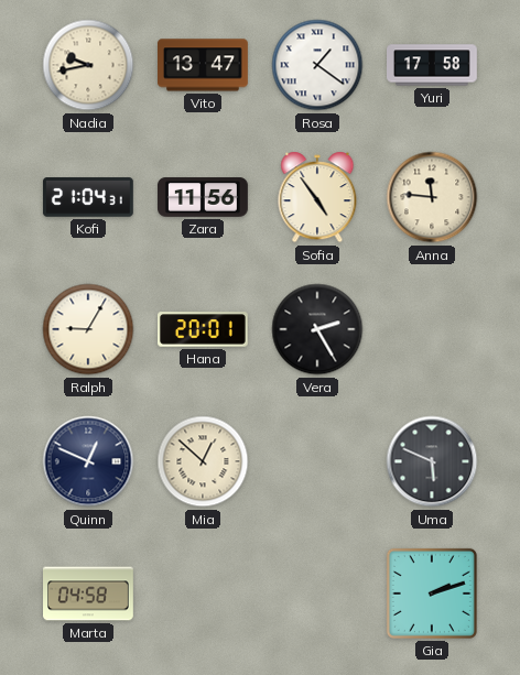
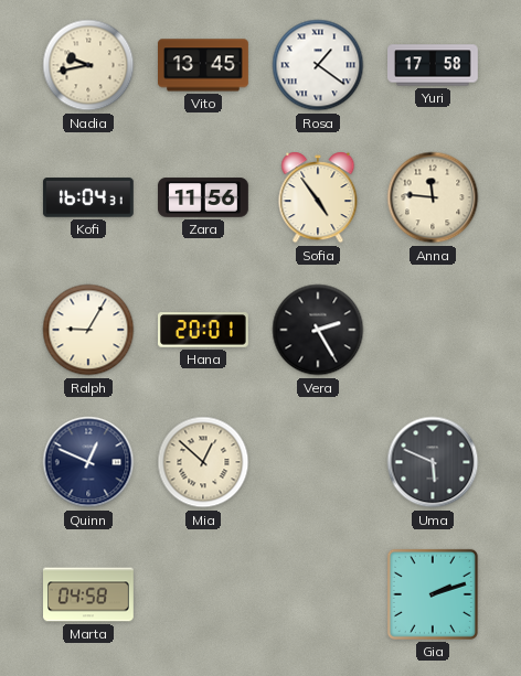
Vito: 13:47 -> 13:45
Kofi: 21:04 -> 16:04
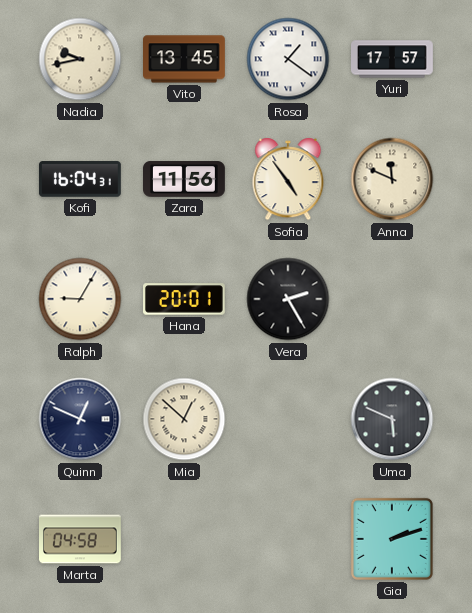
Yuri: 17:58 -> 17:57
Anna: 11:46 -> 11:49
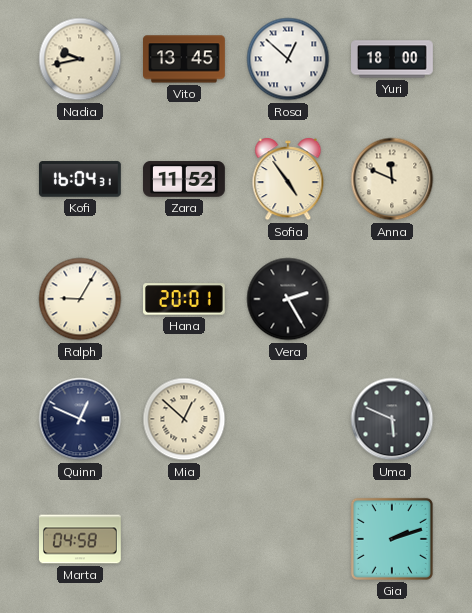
Rosa: 1:21 -> 12:52
Yuri: 17:57 -> 18:00
Zara: 11:56 -> 11:52
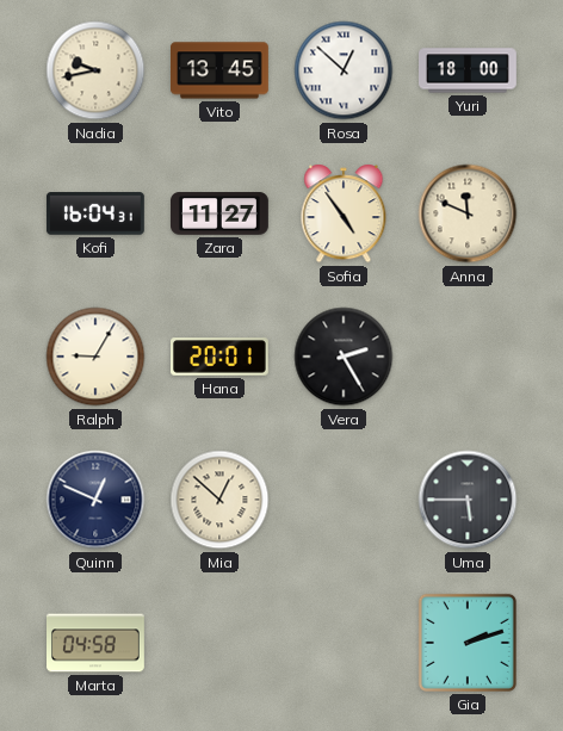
Zara: 11:52 -> 11:27
Uma: 5:49 -> 5:45
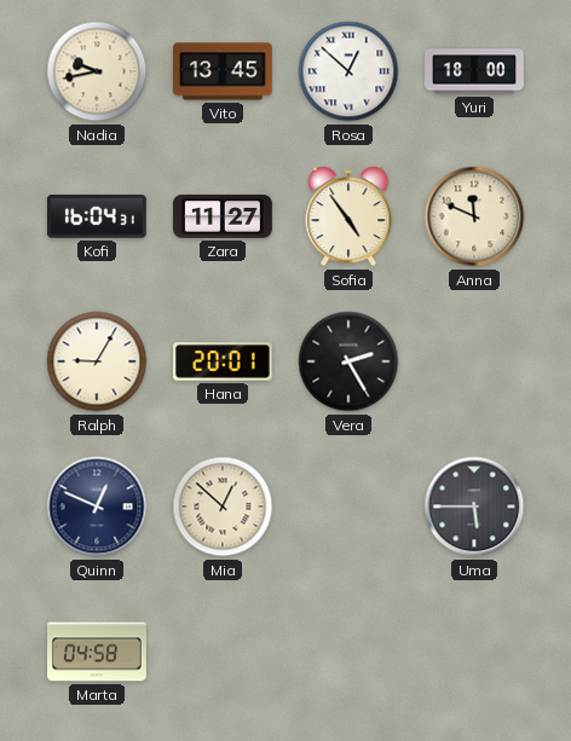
Gia: 2:12 -> none
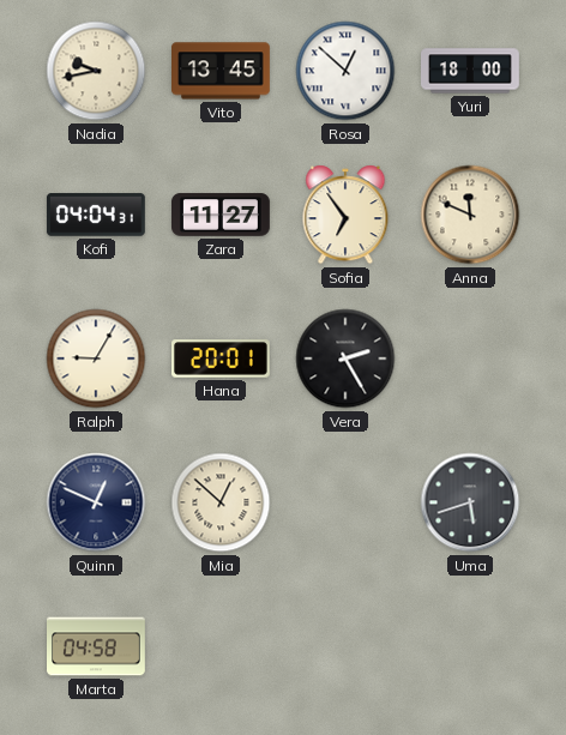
Kofi: 16:04 -> 04:04
Sofia: 4:54 -> 6:54
Uma: 5:45 -> 5:42
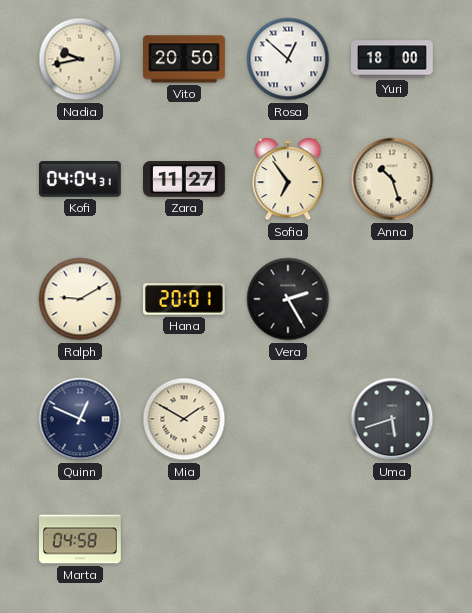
Vito: 13:45 -> 20:50
Anna: 11:49 -> 10:27
Ralph: 9:05 -> 9:10
Mia: 12:52 -> 1:50
